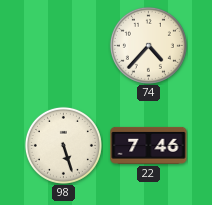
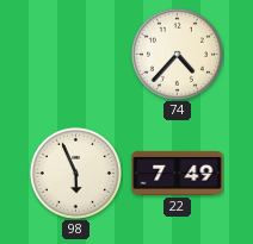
98: 5:27 -> 5:56
22: 7:46 -> 7:49
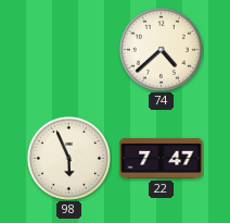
74: 4:37 -> 4:38
22: 7:49 -> 7:47
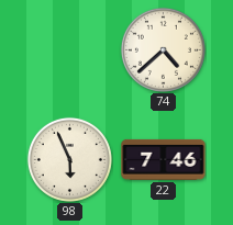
22: 7:47 -> 7:46
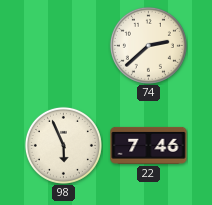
74: 4:38 -> 2:38
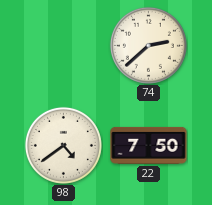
98: 5:56 -> 4:39
22: 7:46 -> 7:50
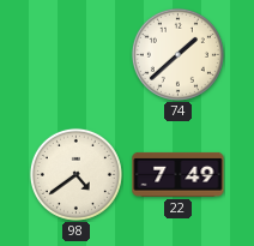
74: 2:38 -> 1:38
22: 7:50 -> 7:49
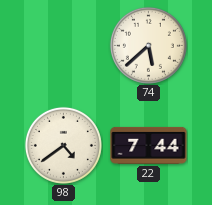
74: 1:38 -> 5:38
22: 7:49 -> 7:44
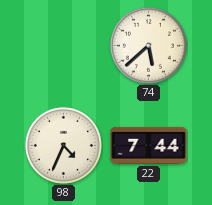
98: 4:39 -> 4:34
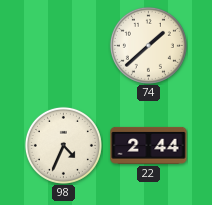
74: 5:38 -> 1:38
22: 7:44 -> 2:44
